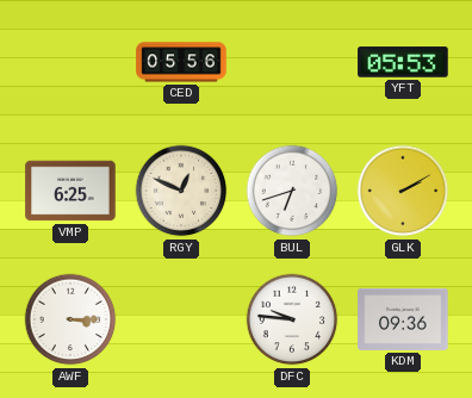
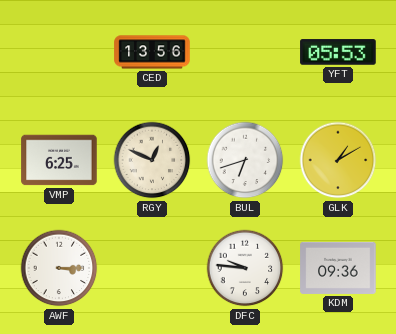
CED: 05:56 -> 13:56
GLK: 2:10 -> 1:10
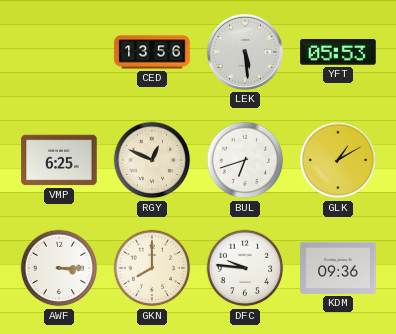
LEK: none -> 5:29
GKN: none -> 8:00
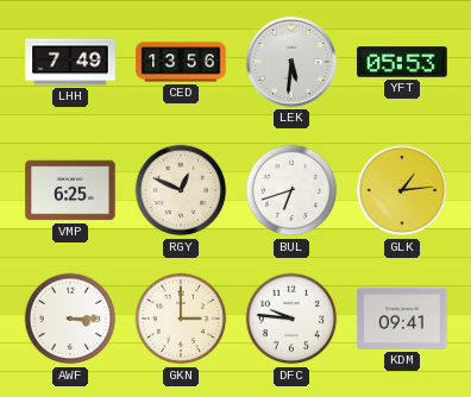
LHH: none -> 7:49
LEK: 5:29 -> 5:31
GLK: 1:10 -> 1:14
GKN: 8:00 -> 3:00
KDM: 09:36 -> 09:41
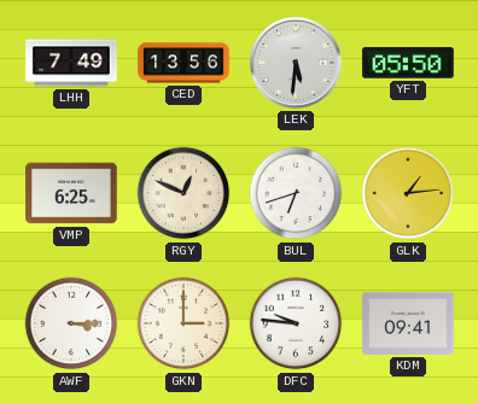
YFT: 05:53 -> 05:50
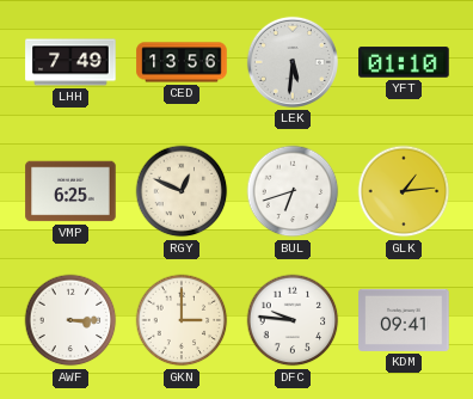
YFT: 05:50 -> 01:10
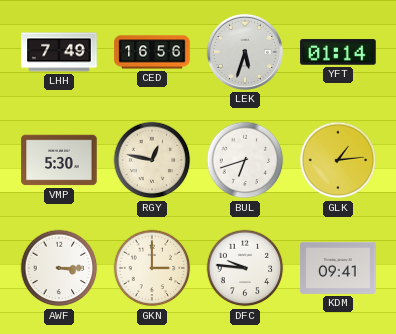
CED: 13:56 -> 16:56
LEK: 5:31 -> 5:33
YFT: 01:10 -> 01:14
VMP: 6:25 -> 5:30
RGY: 12:49 -> 12:47
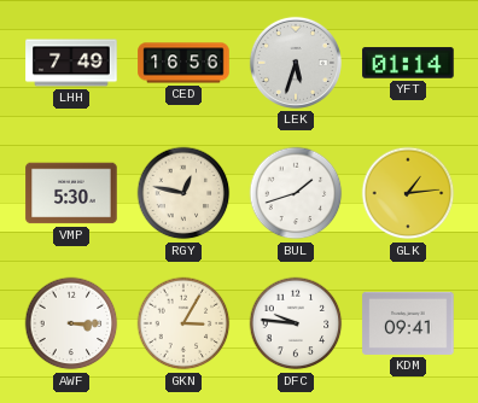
BUL: 6:42 -> 1:42
GKN: 3:00 -> 3:05
